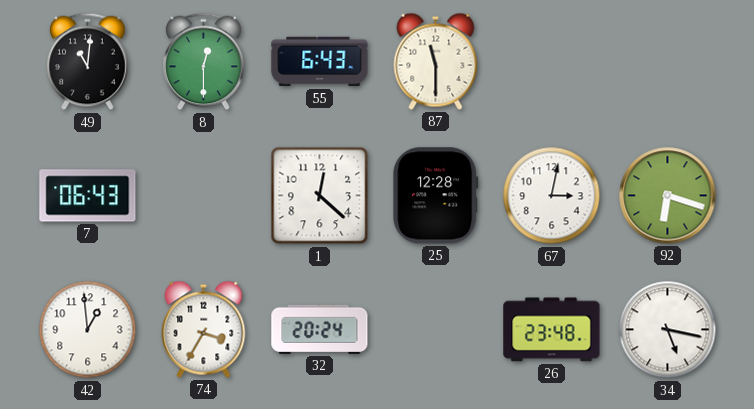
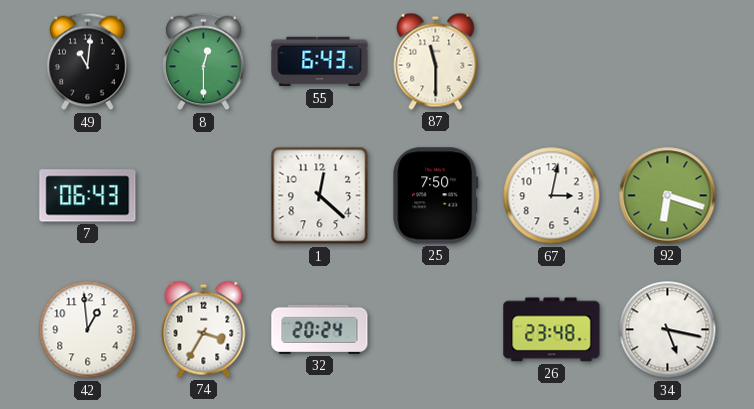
25: 12:28 -> 7:50
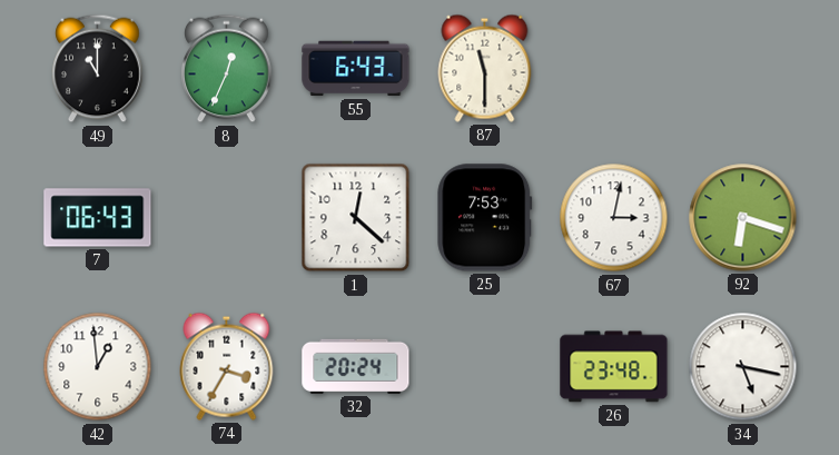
49: 11:01 -> 11:00
8: 12:30 -> 12:34
25: 7:50 -> 7:53
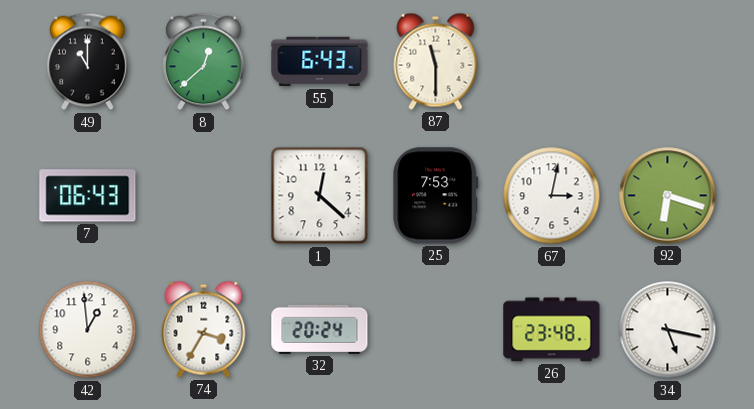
8: 12:34 -> 12:38
